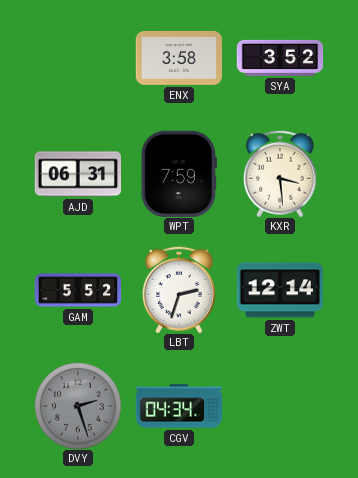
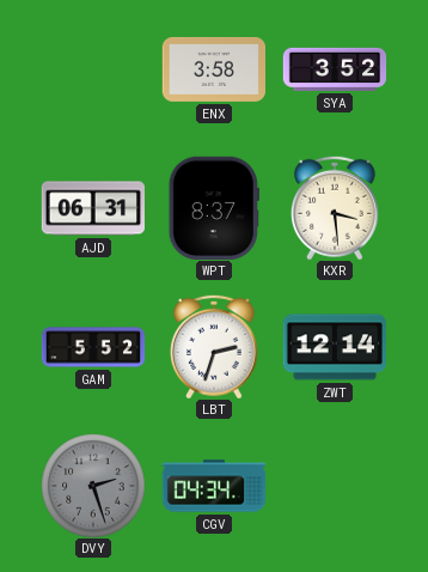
WPT: 7:59 -> 8:37
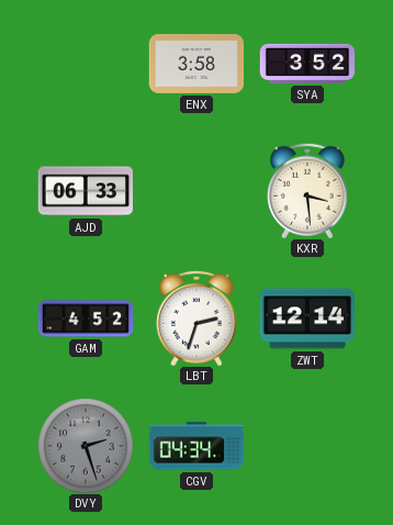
AJD: 06:31 -> 06:33
WPT: 8:37 -> none
GAM: 5:52 -> 4:52
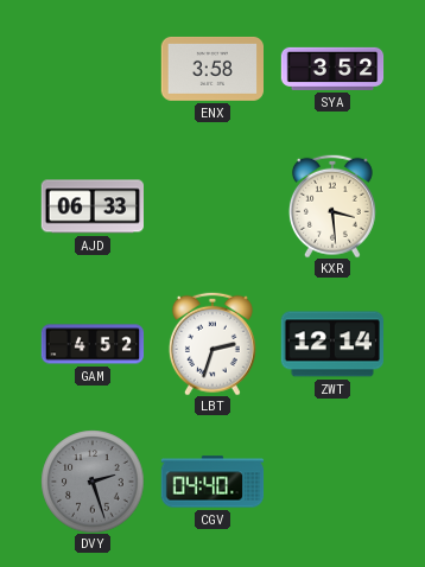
CGV: 04:34 -> 04:40
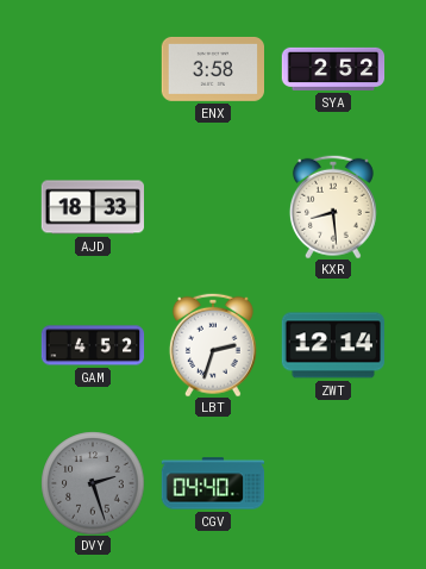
SYA: 3:52 -> 2:52
AJD: 06:33 -> 18:33
KXR: 3:29 -> 8:29
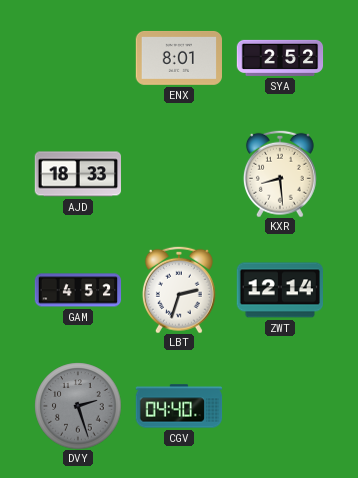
ENX: 3:58 -> 8:01
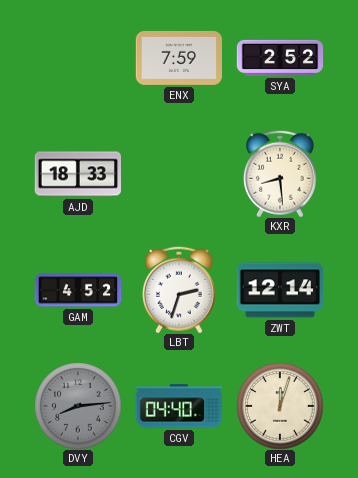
ENX: 8:01 -> 7:59
DVY: 2:27 -> 8:14
HEA: none -> 12:03
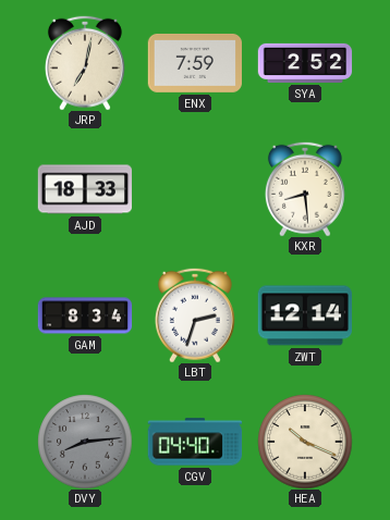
JRP: none -> 7:02
GAM: 4:52 -> 8:34
HEA: 12:03 -> 10:19
